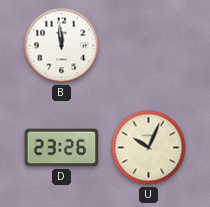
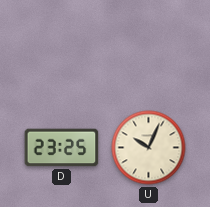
B: 11:59 -> none
D: 23:26 -> 23:25
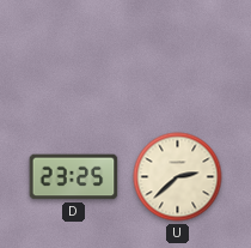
U: 10:04 -> 2:38
